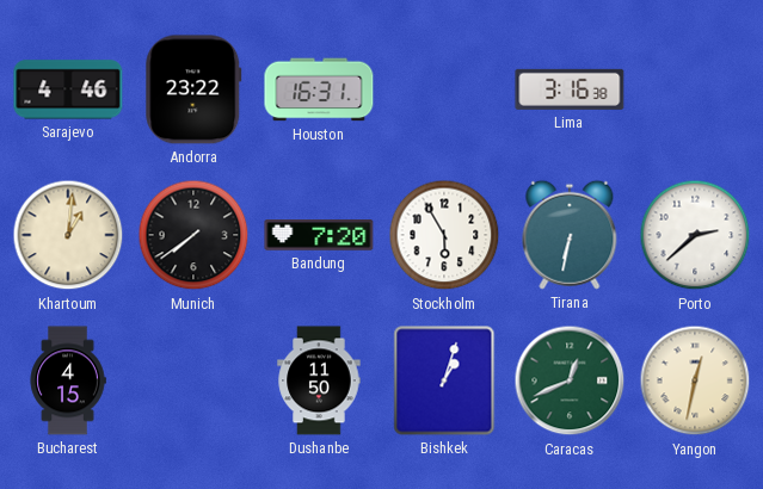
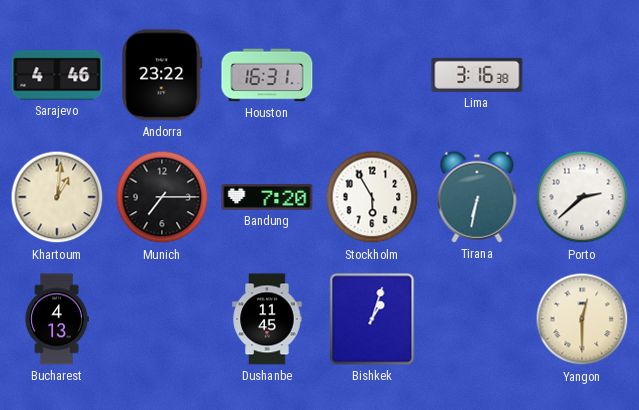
Munich: 7:39 -> 7:15
Bucharest: 4:15 -> 4:13
Dushanbe: 11:50 -> 11:45
Caracas: 12:41 -> none
Yangon: 12:32 -> 12:30
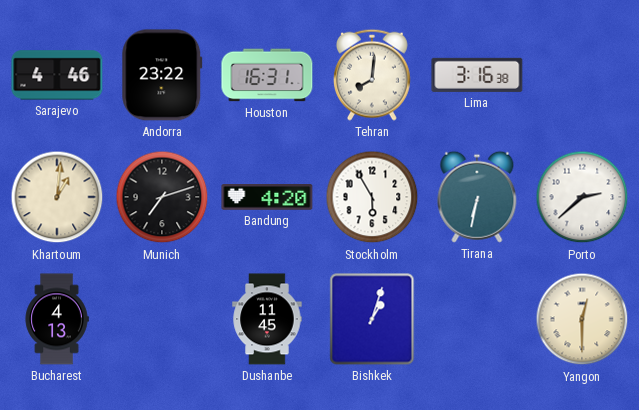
Tehran: none -> 8:01
Munich: 7:15 -> 7:12
Bandung: 7:20 -> 4:20
